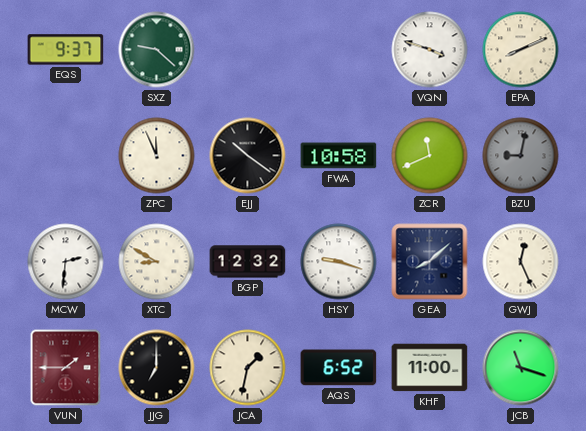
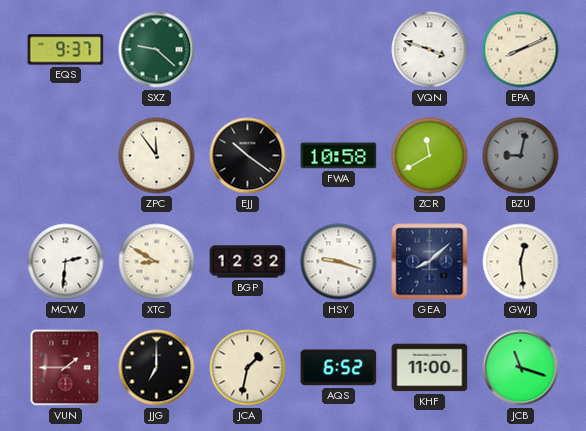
ZPC: 11:56 -> 11:54
ZCR: 11:41 -> 11:40
GWJ: 12:26 -> 12:29
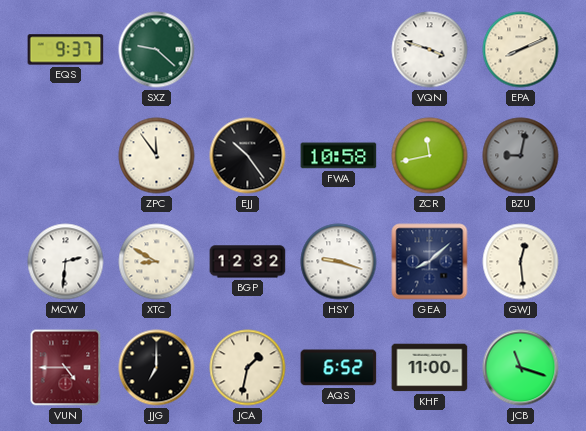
EJJ: 10:21 -> 10:24
ZCR: 11:40 -> 11:43
VUN: 1:45 -> 4:45
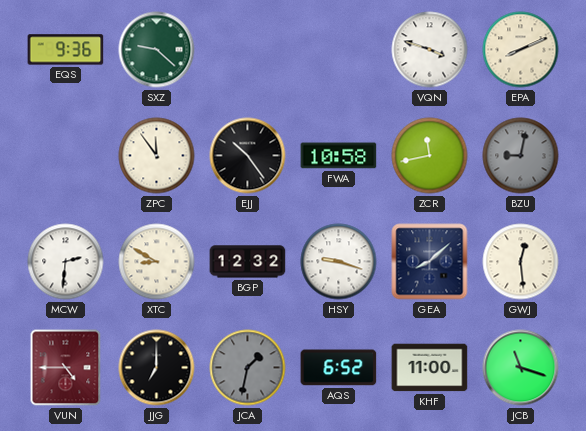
EQS: 9:37 -> 9:36
JCA dial: cream -> grey
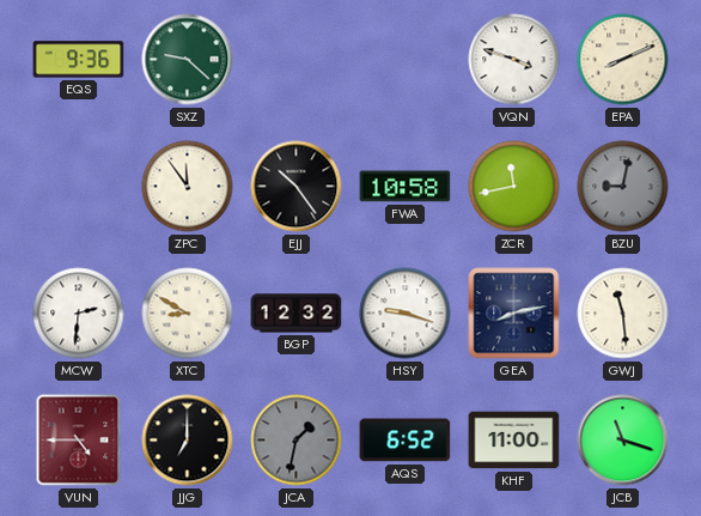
GEA: 8:08 -> 8:13
GWJ: 12:29 -> 11:29
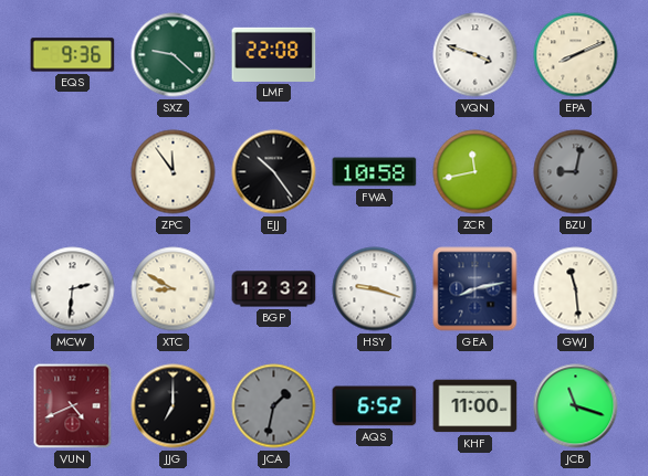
LMF: none -> 22:08
VUN: 4:45 -> 4:41
